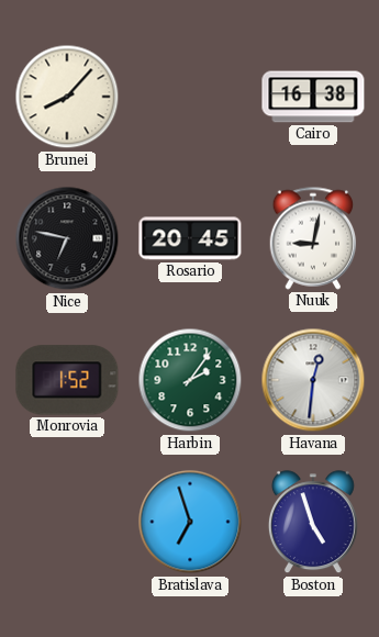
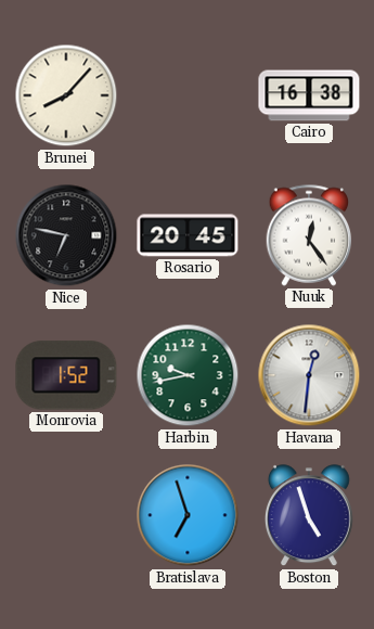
Nuuk: 9:02 -> 12:24
Harbin: 2:06 -> 9:43
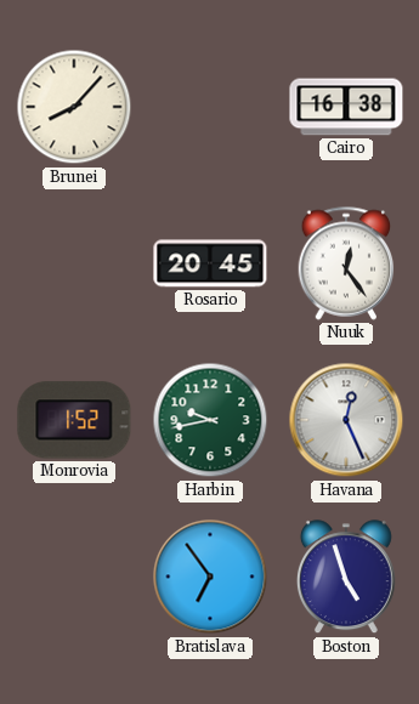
Nice: 6:47 -> none
Havana: 12:31 -> 12:26
Bratislava: 6:57 -> 6:54
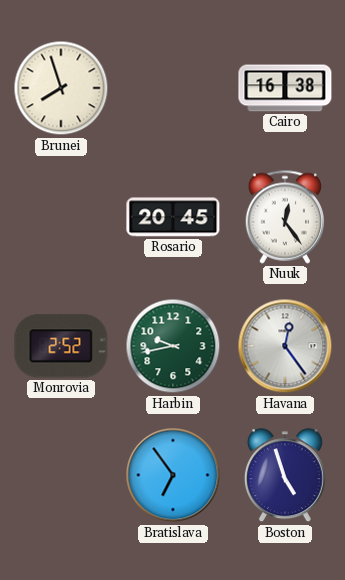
Brunei: 8:07 -> 7:57
Monrovia: 1:52 -> 2:52
Havana: 12:26 -> 12:24
